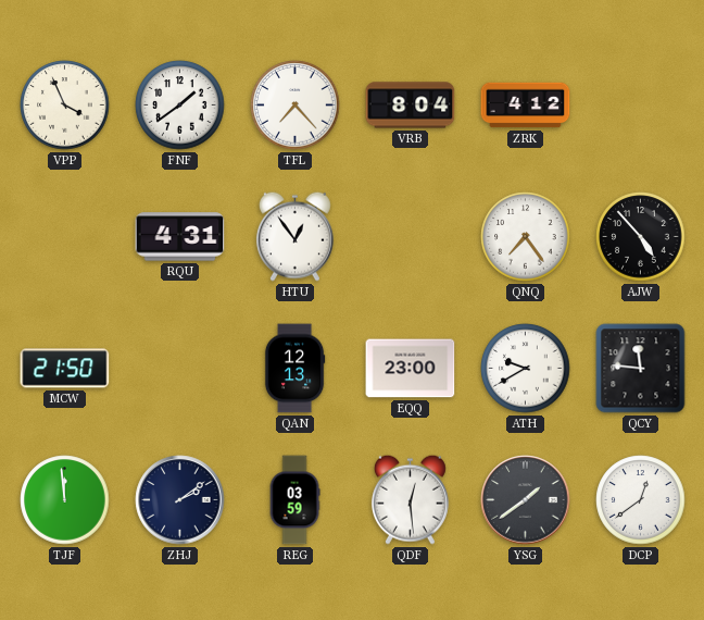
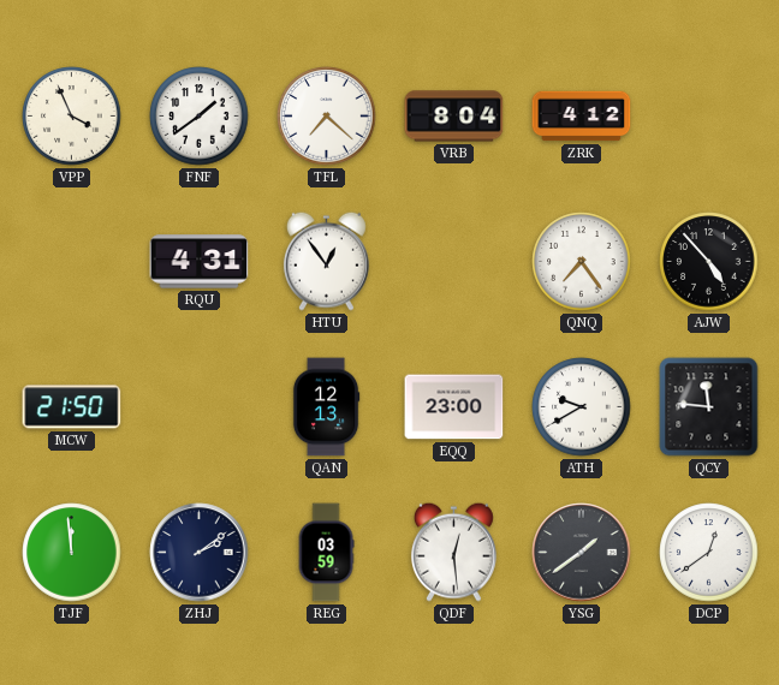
TFL: 7:23 -> 7:22
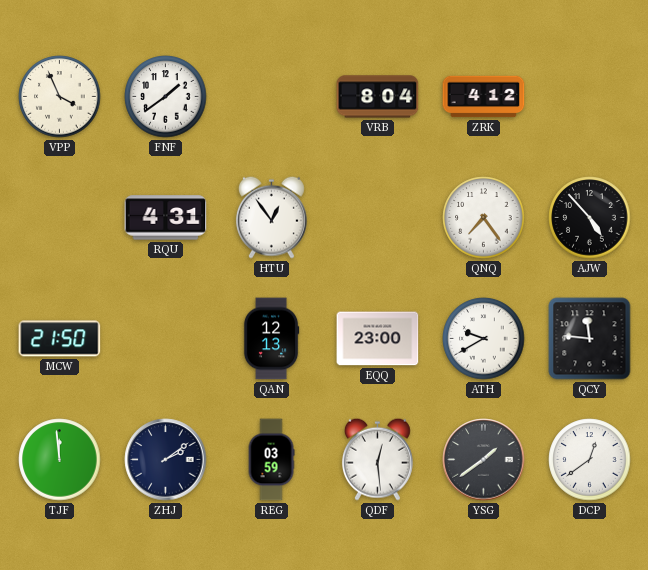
TFL: 7:22 -> none
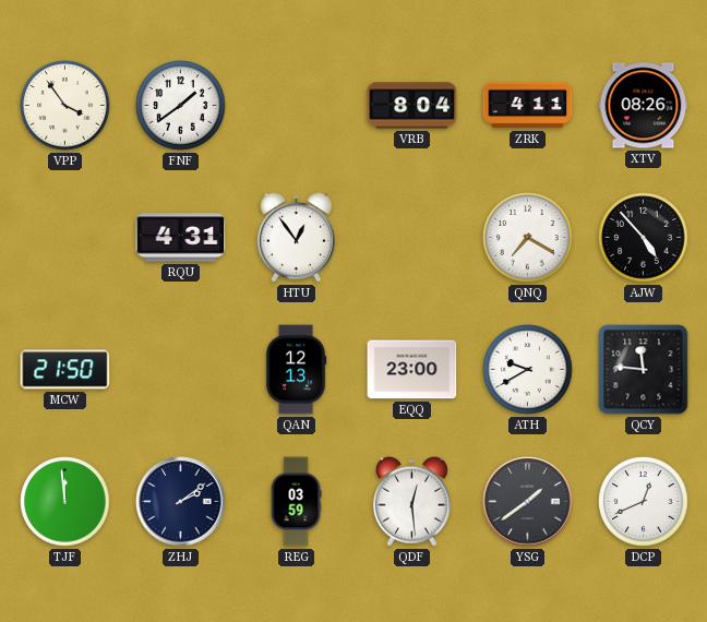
VPP: 3:56 -> 3:54
ZRK: 4:12 -> 4:11
XTV: none -> 08:26
QNQ: 7:24 -> 7:20
DCP: 12:39 -> 12:41
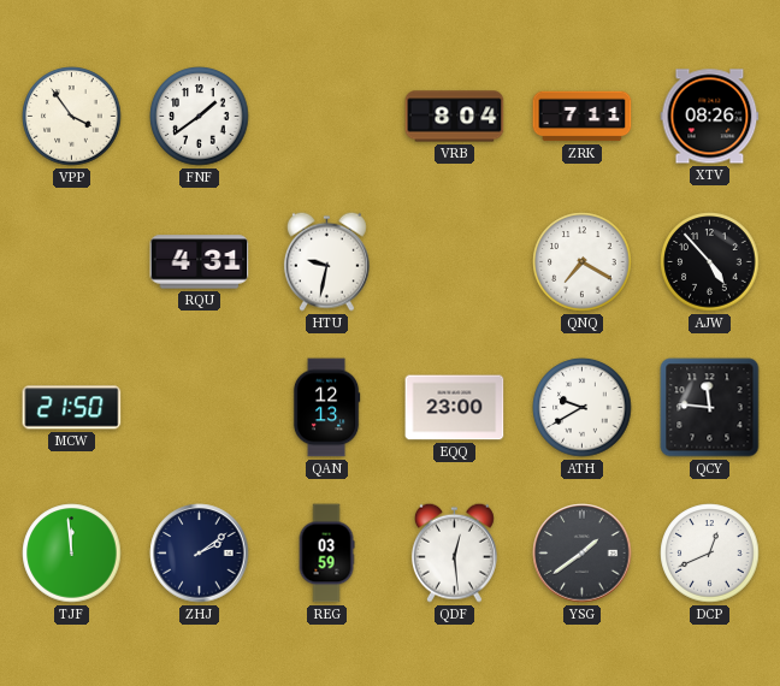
ZRK: 4:11 -> 7:11
HTU: 12:54 -> 9:32
